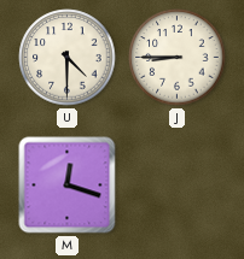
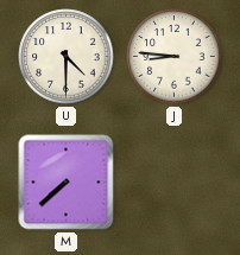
J: 8:45 -> 8:46
M: 12:18 -> 7:38
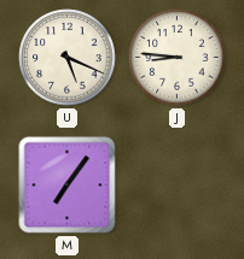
U: 4:30 -> 5:19
M: 7:38 -> 7:06
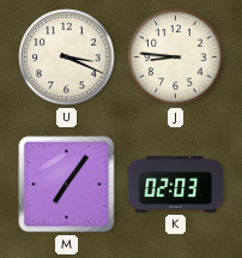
U: 5:19 -> 3:19
K: none -> 02:03
